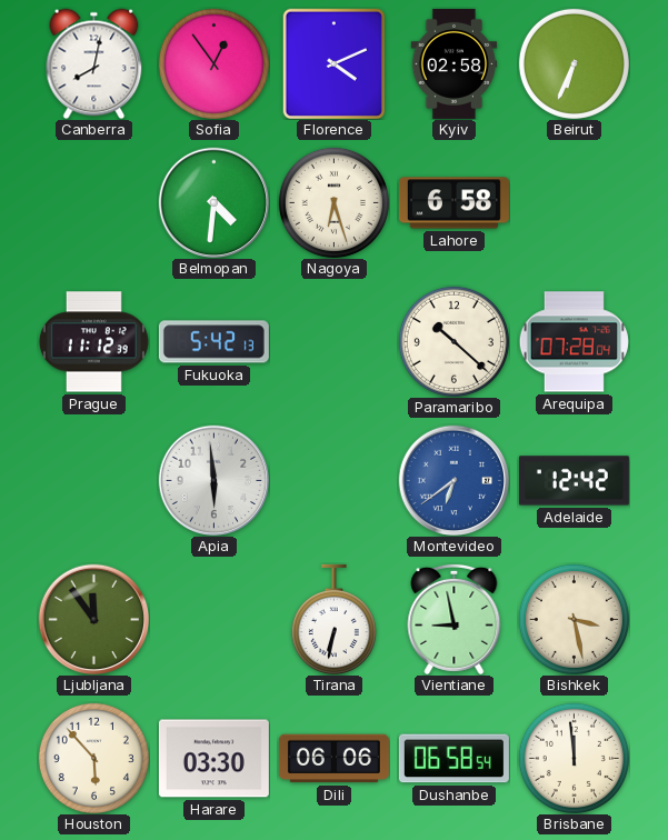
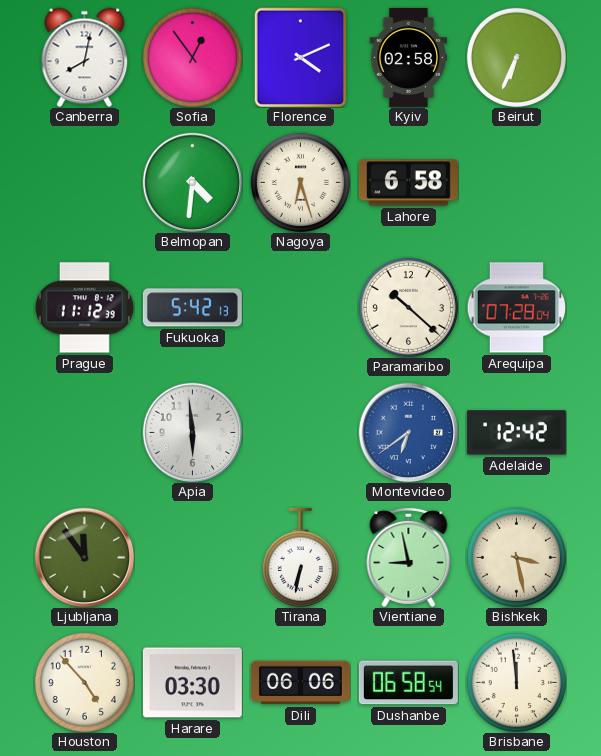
Houston: 5:53 -> 4:53
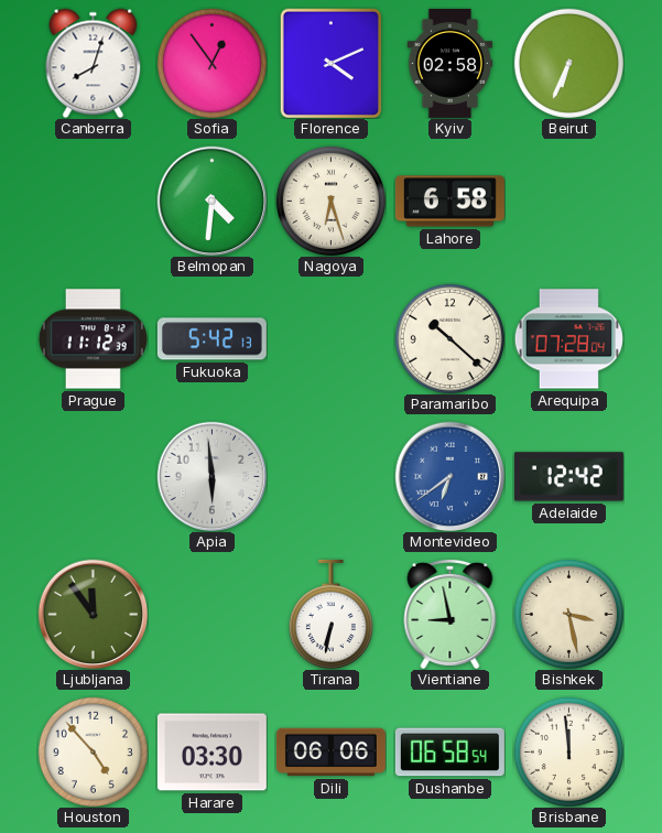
Canberra: 8:02 -> 8:03
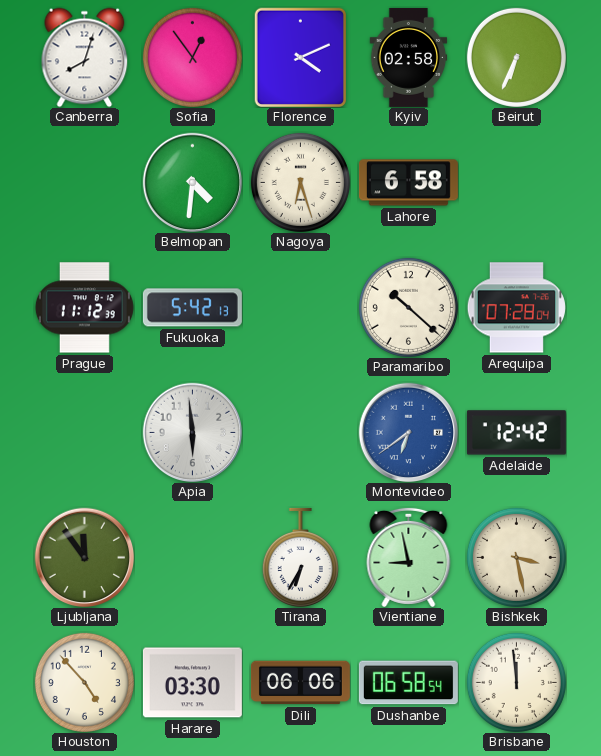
Tirana: 6:32 -> 6:35
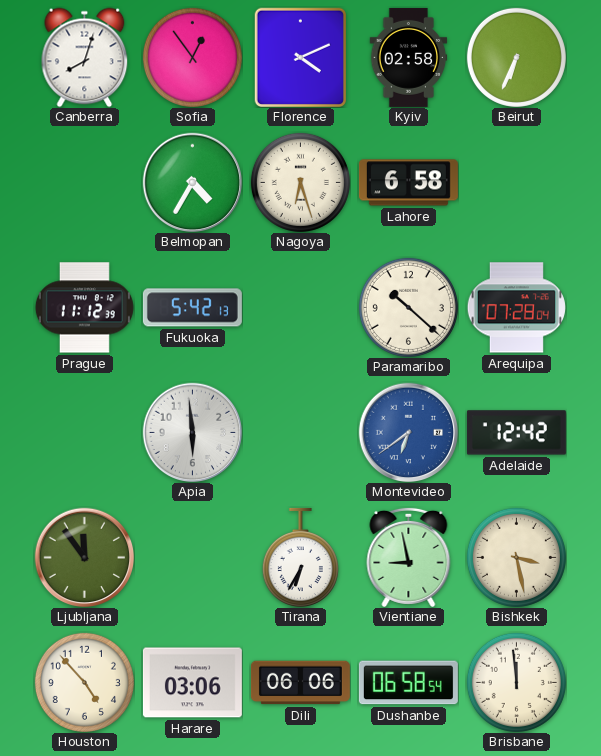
Belmopan: 4:31 -> 4:35
Harare: 03:30 -> 03:06
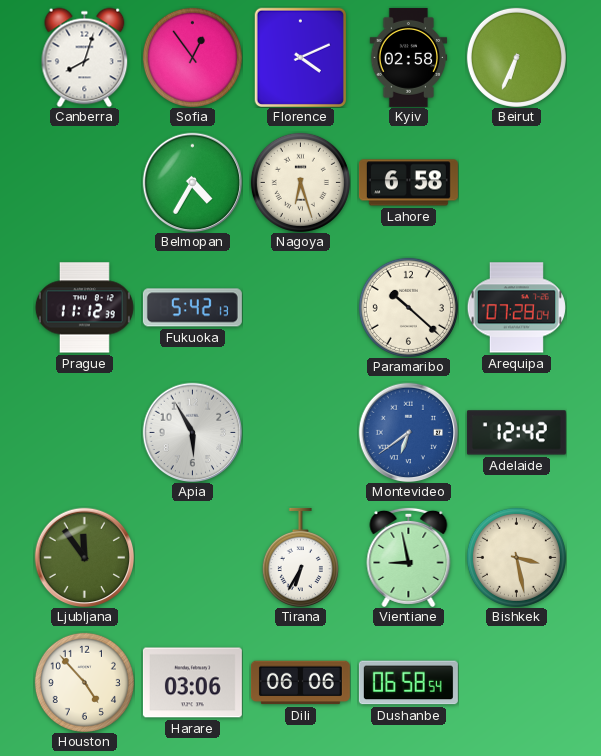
Apia: 5:59 -> 5:55
Brisbane: 11:59 -> none
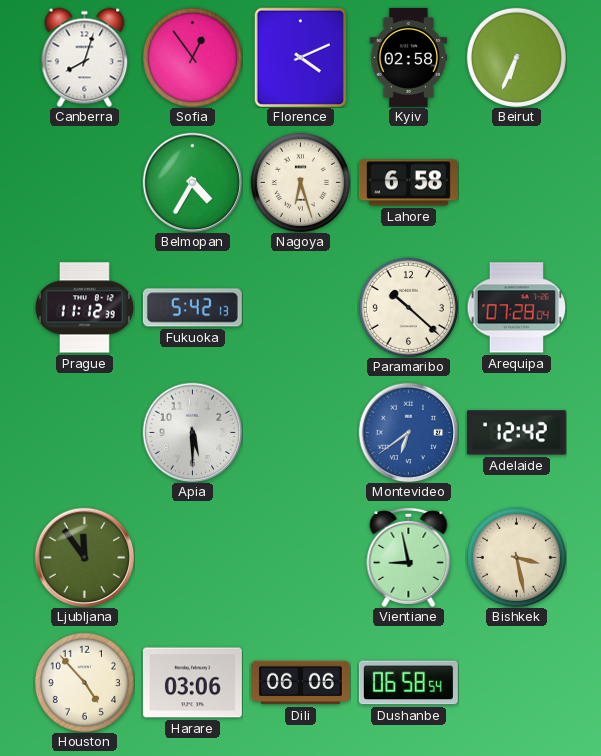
Apia: 5:55 -> 5:30
Tirana: 6:35 -> none
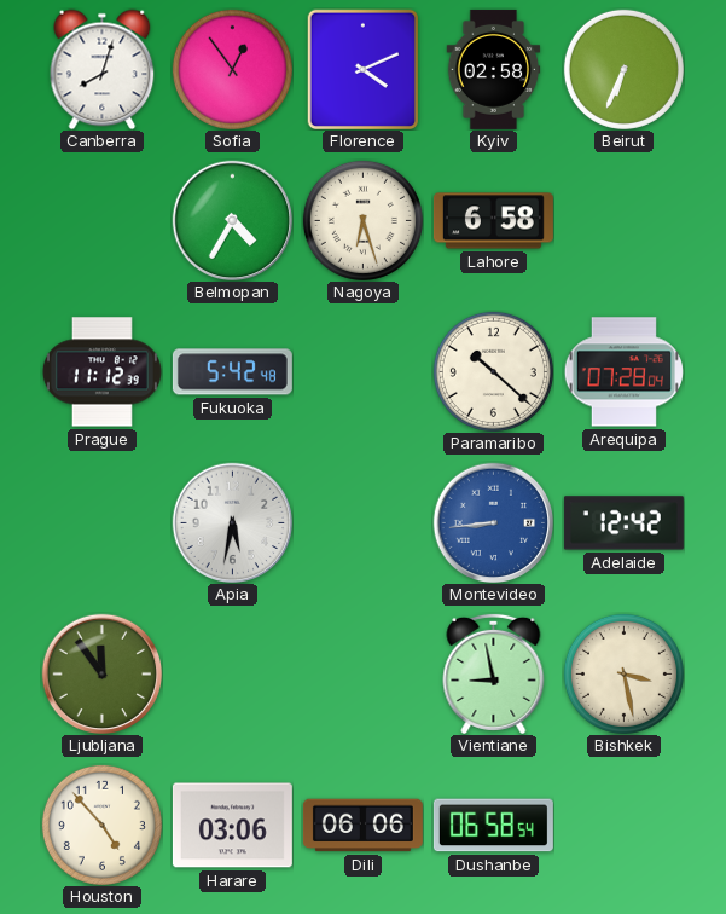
Fukuoka: 5:42:13 -> 5:42:48
Apia: 5:30 -> 5:32
Montevideo: 6:39 -> 8:44
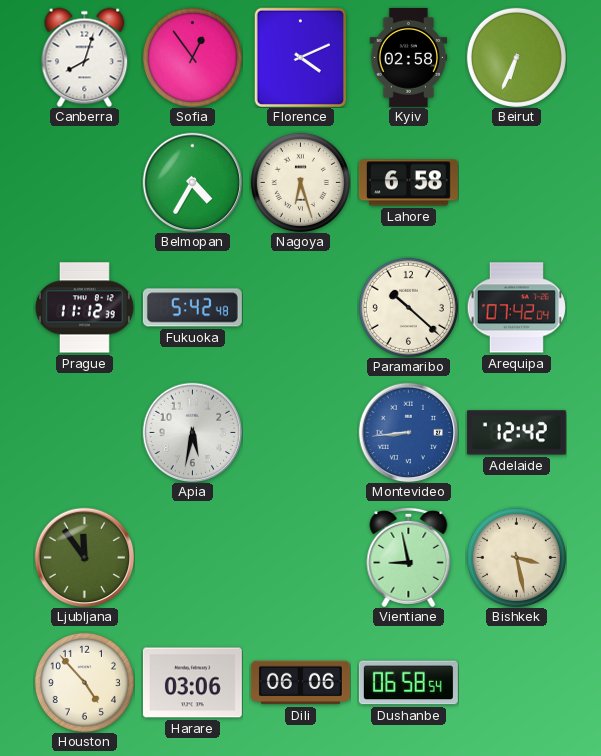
Arequipa: 07:28 -> 07:42
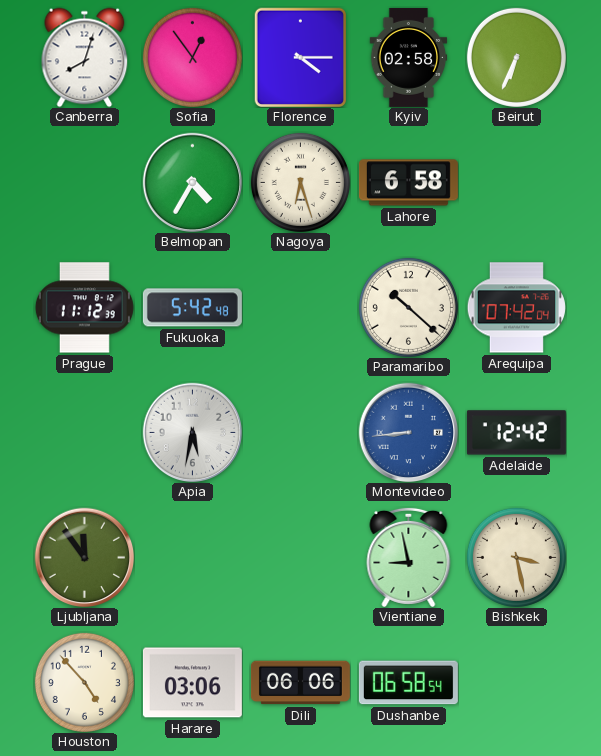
Florence: 4:11 -> 4:15
